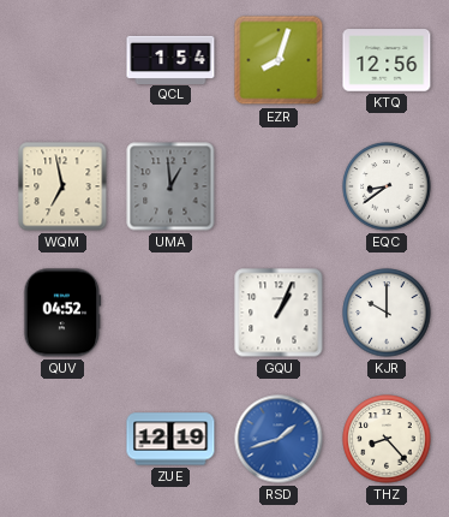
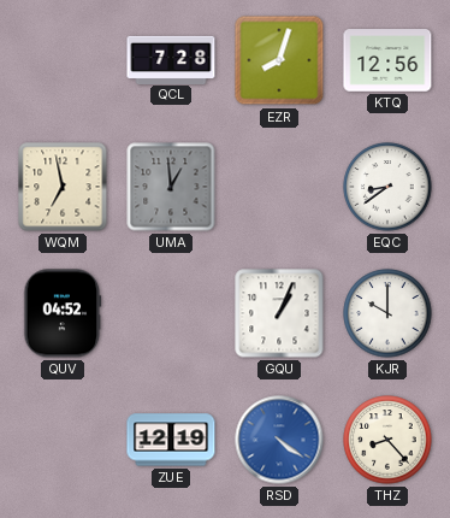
QCL: 1:54 -> 7:28
RSD: 1:42 -> 4:21
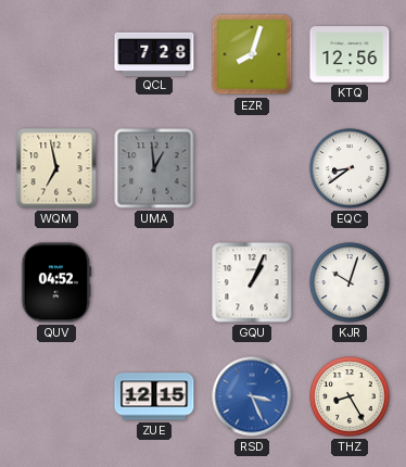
KJR: 10:00 -> 10:03
ZUE: 12:19 -> 12:15
RSD: 4:21 -> 3:26
THZ: 8:23 -> 8:25
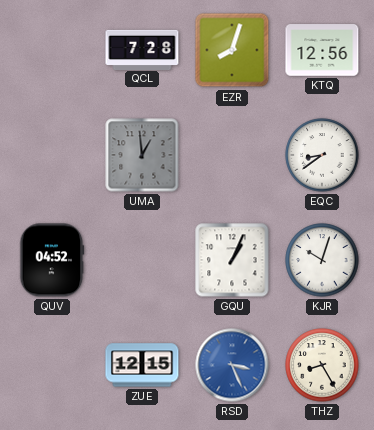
WQM: 6:58 -> none
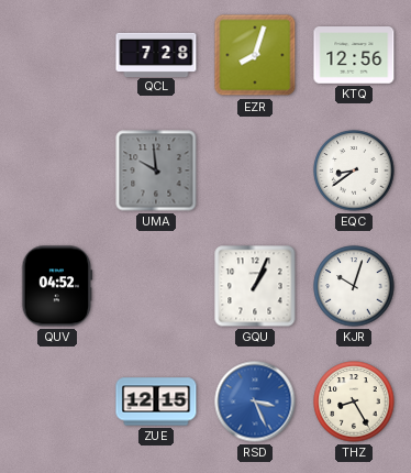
UMA: 12:59 -> 9:59
